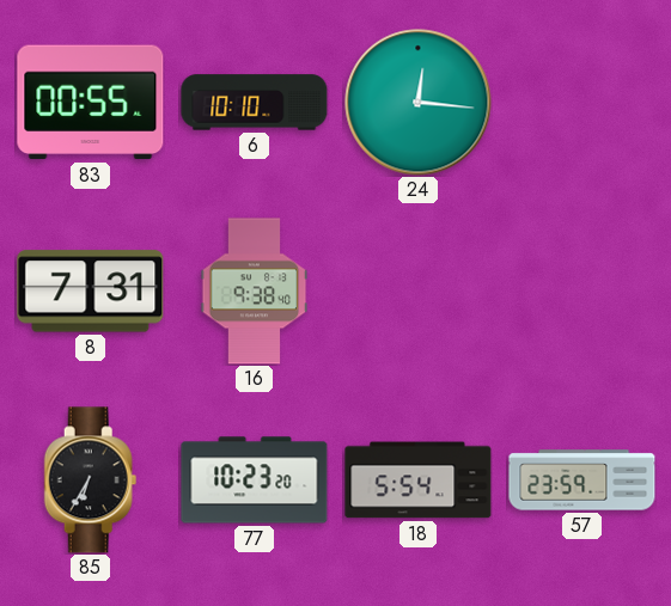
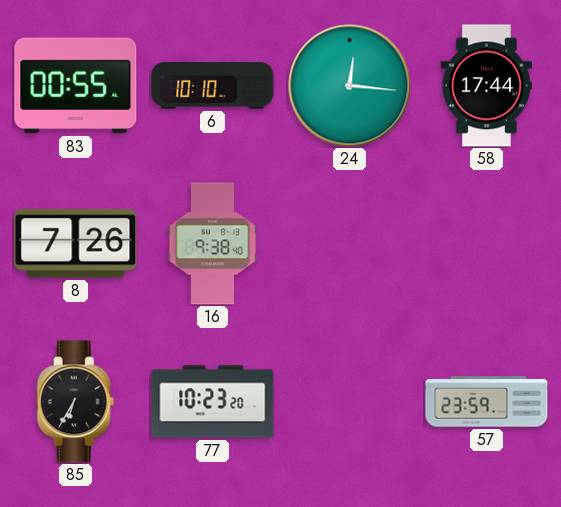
58: none -> 17:44
8: 7:31 -> 7:26
18: 5:54 -> none
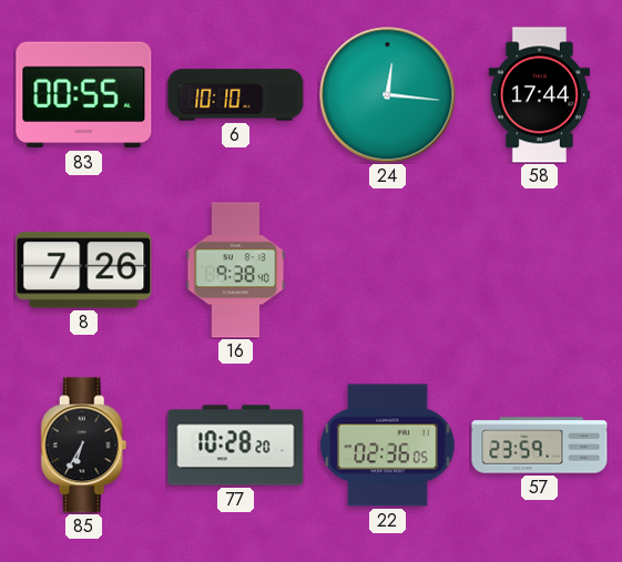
77: 10:23 -> 10:28
22: none -> 02:36
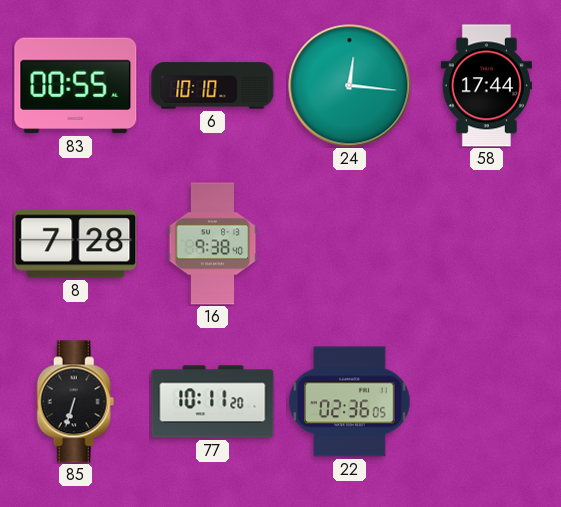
8: 7:26 -> 7:28
85: 6:35 -> 6:33
77: 10:28 -> 10:11
57: 23:59 -> none
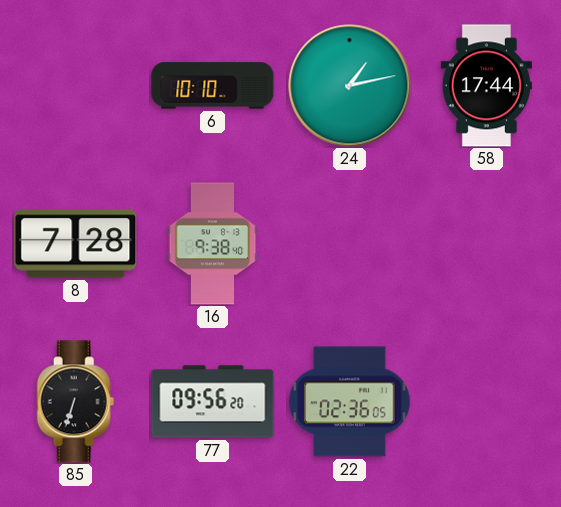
83: 00:55 -> none
24: 12:16 -> 1:13
77: 10:11 -> 09:56
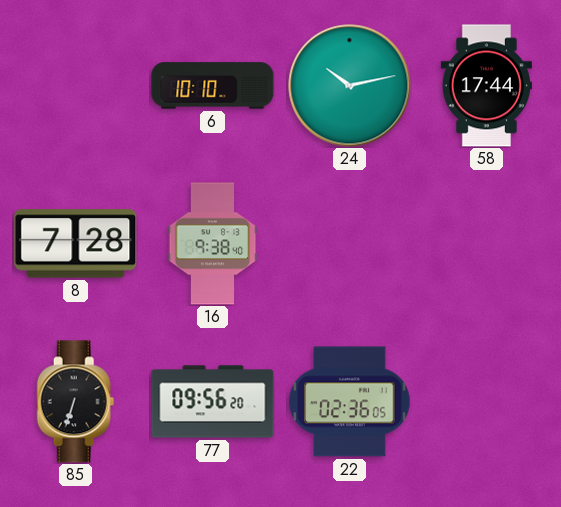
24: 1:13 -> 10:13
